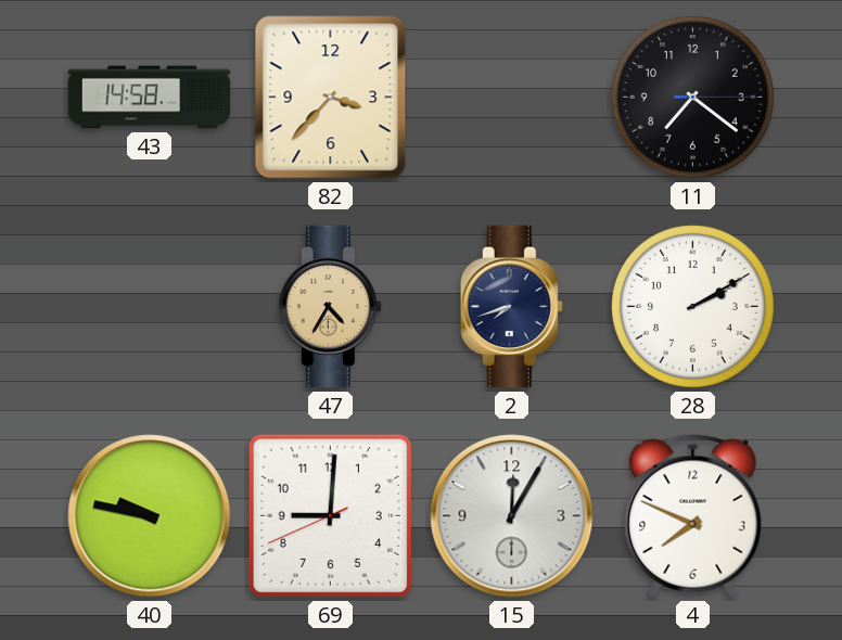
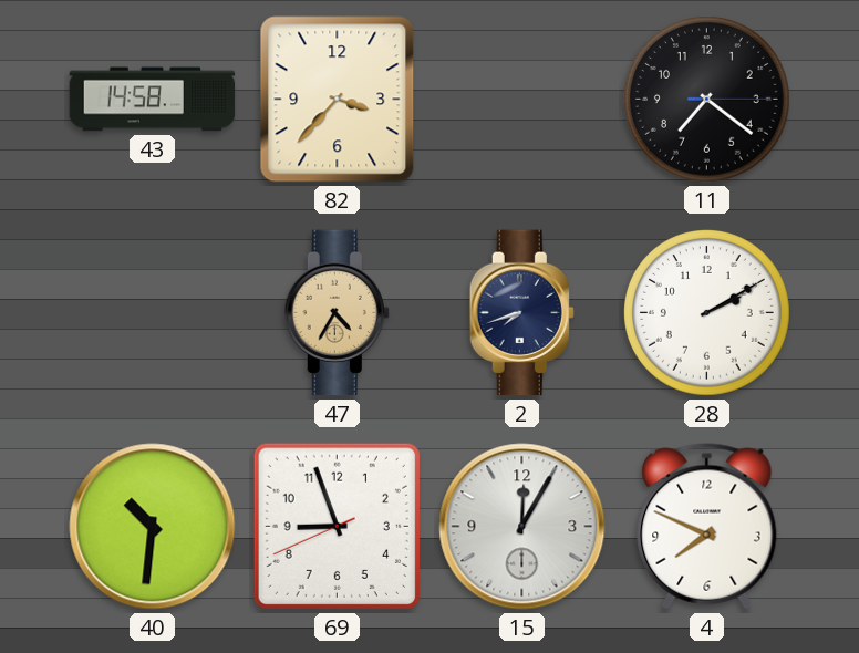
40: 9:47 -> 10:31
69: 9:00 -> 8:56
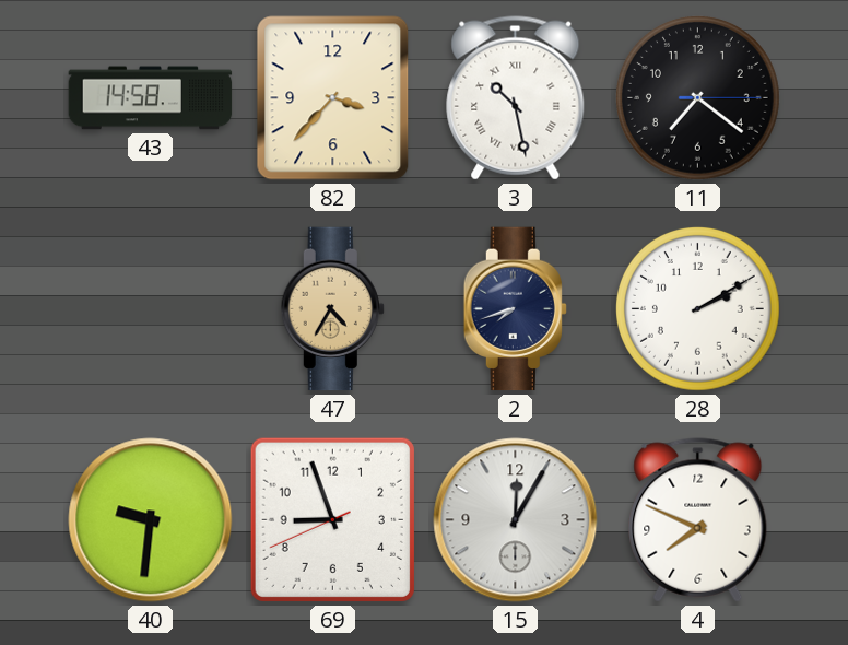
3: none -> 10:28
40: 10:31 -> 9:31
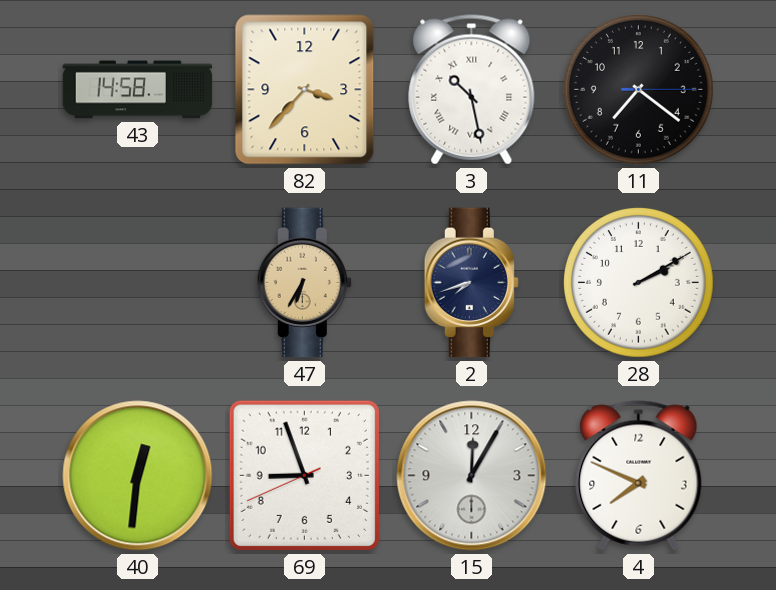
47: 4:35 -> 6:35
40: 9:31 -> 12:31
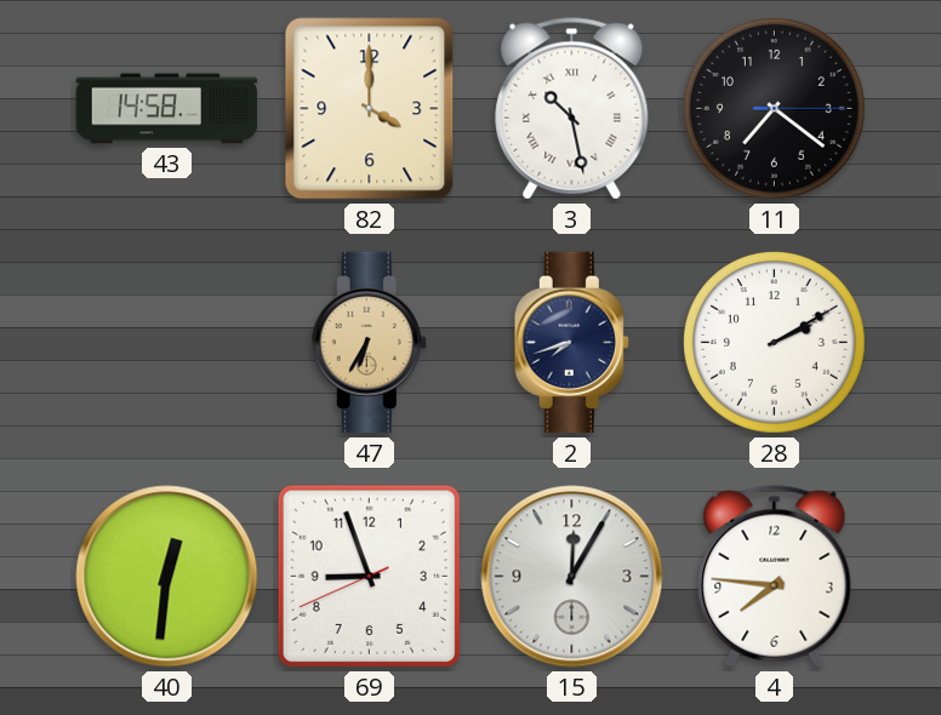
82: 3:37 -> 4:00
4: 7:49 -> 7:46
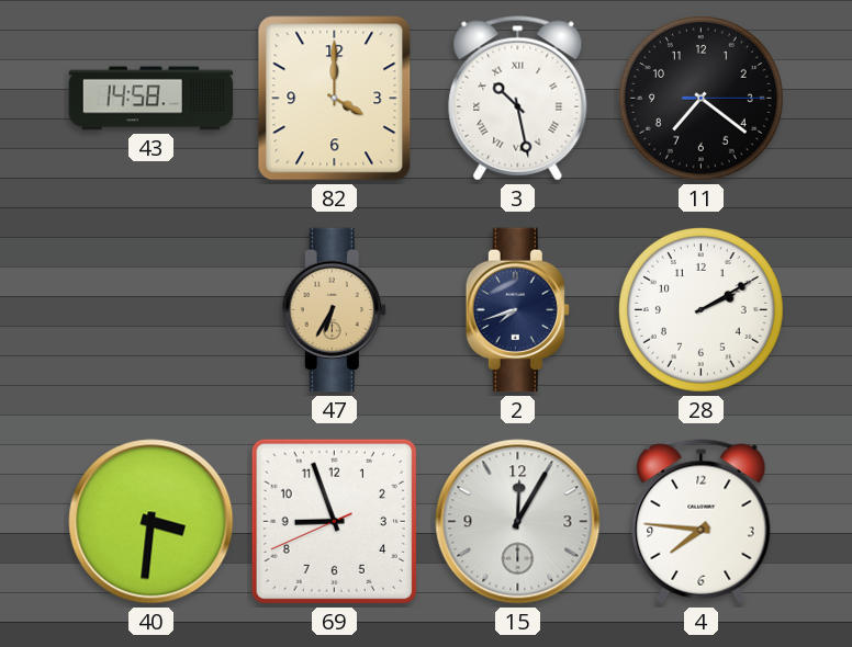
40: 12:31 -> 3:31
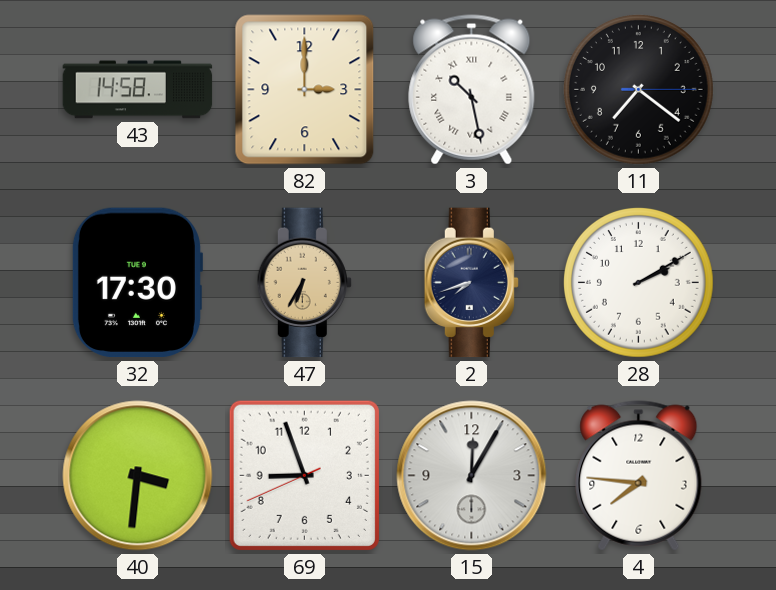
82: 4:00 -> 3:00
32: none -> 17:30
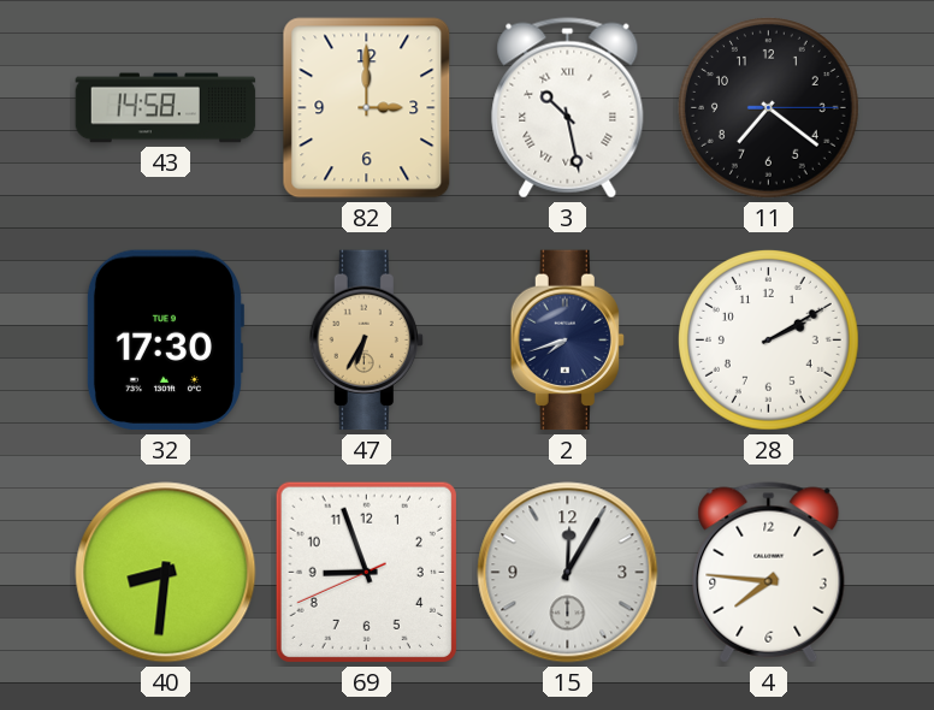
40: 3:31 -> 8:31
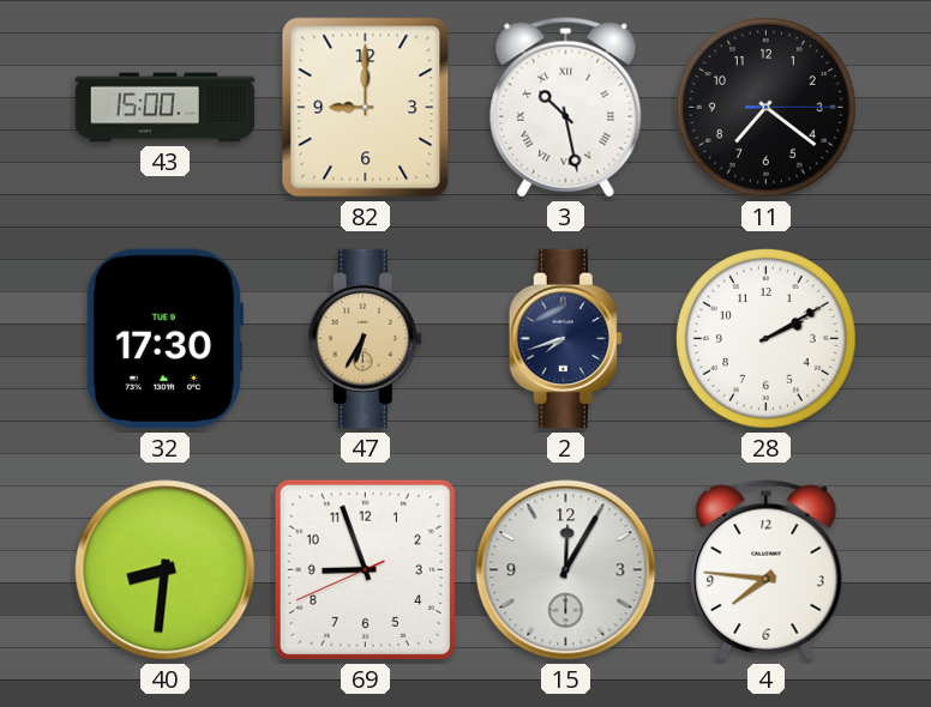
43: 14:58 -> 15:00
82: 3:00 -> 9:00
